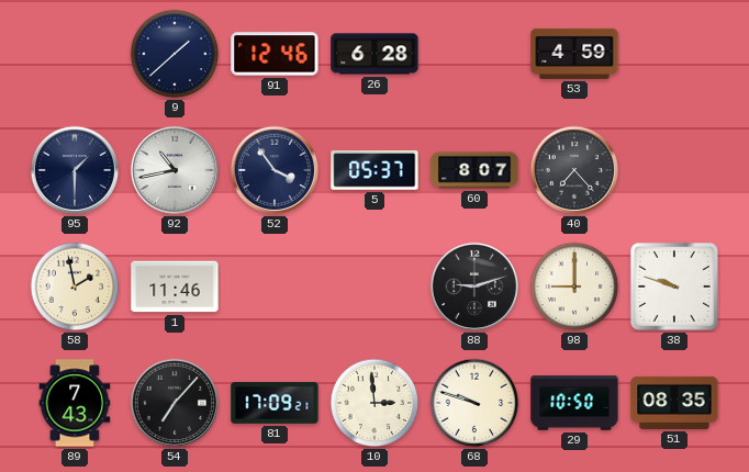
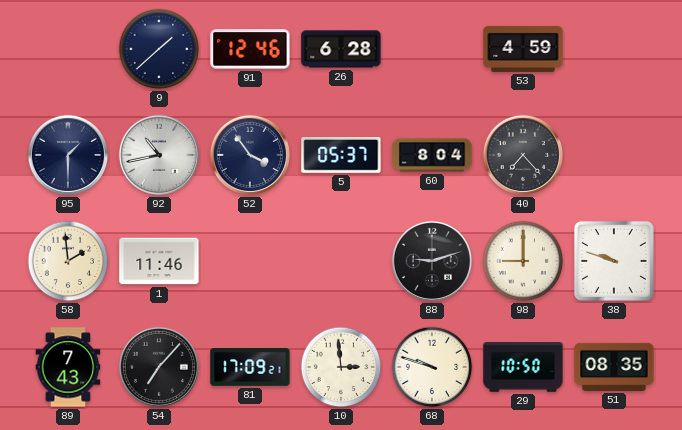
60: 8:07 -> 8:04
58: 1:58 -> 1:59
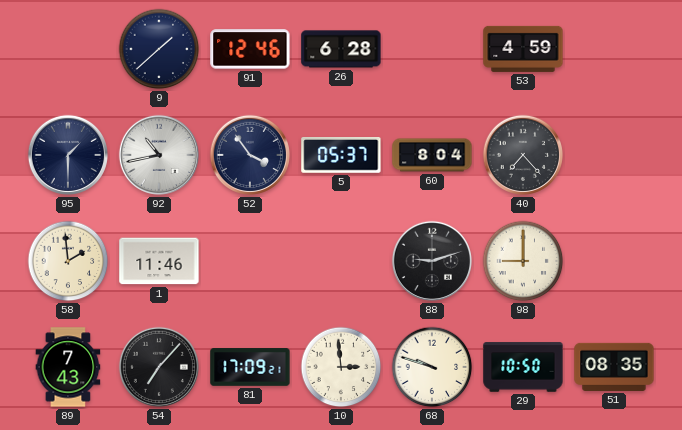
38: 9:48 -> none
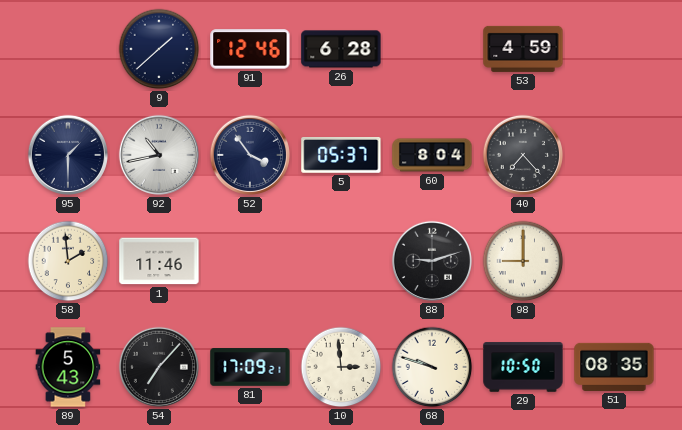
89: 7:43 -> 5:43
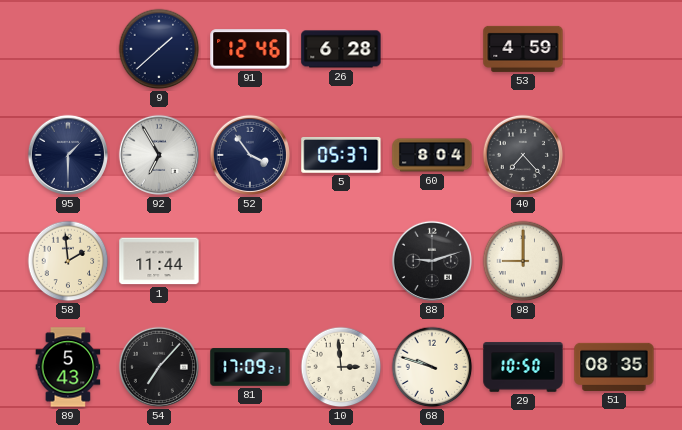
92: 10:43 -> 6:55
1: 11:46 -> 11:44
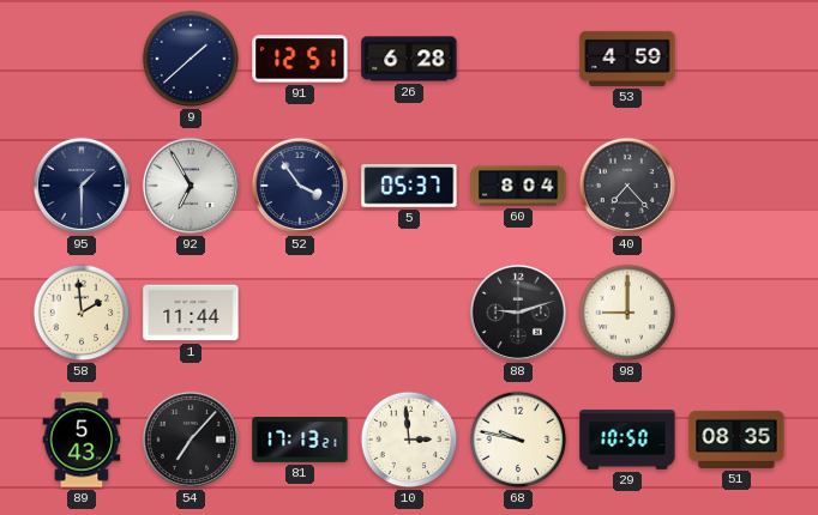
91: 12:46 -> 12:51
81: 17:09 -> 17:13
68: 9:48 -> 9:47
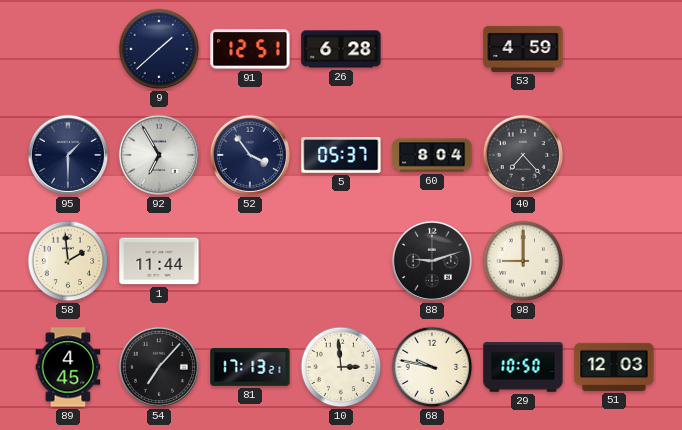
89: 5:43 -> 4:45
51: 08:35 -> 12:03
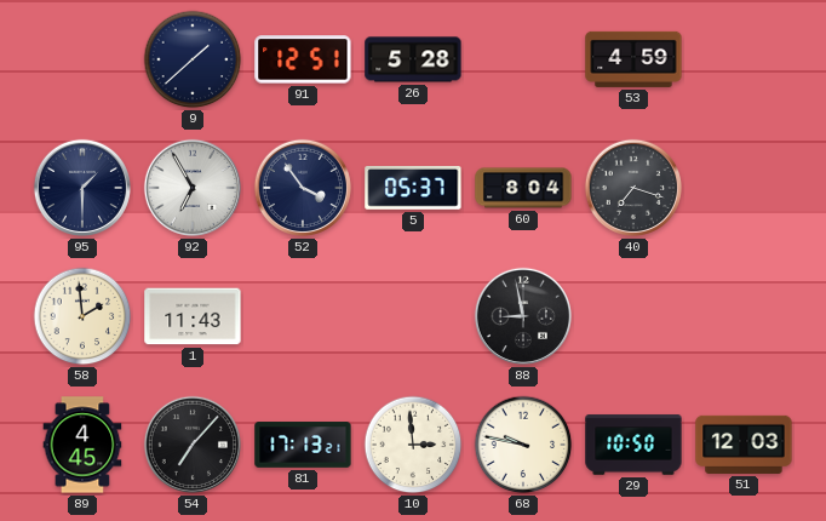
26: 6:28 -> 5:28
40: 7:23 -> 7:18
1: 11:44 -> 11:43
88: 9:12 -> 8:58
98: 9:00 -> none
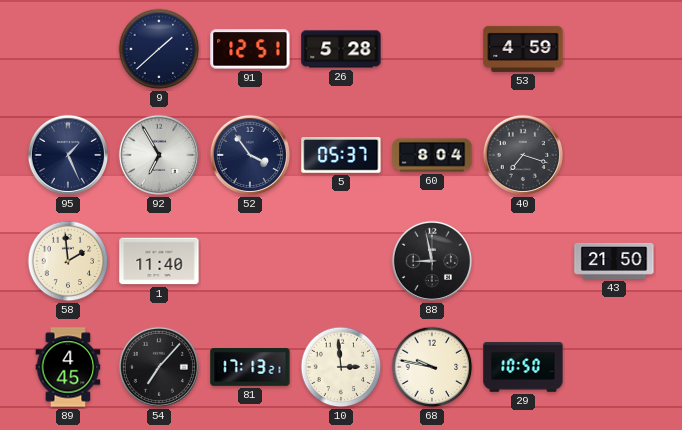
95: 1:30 -> 1:26
1: 11:43 -> 11:40
43: none -> 21:50
51: 12:03 -> none
